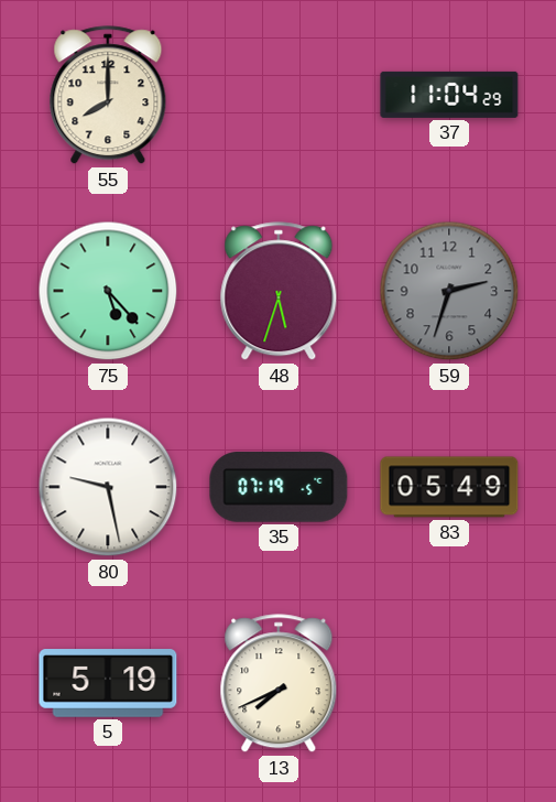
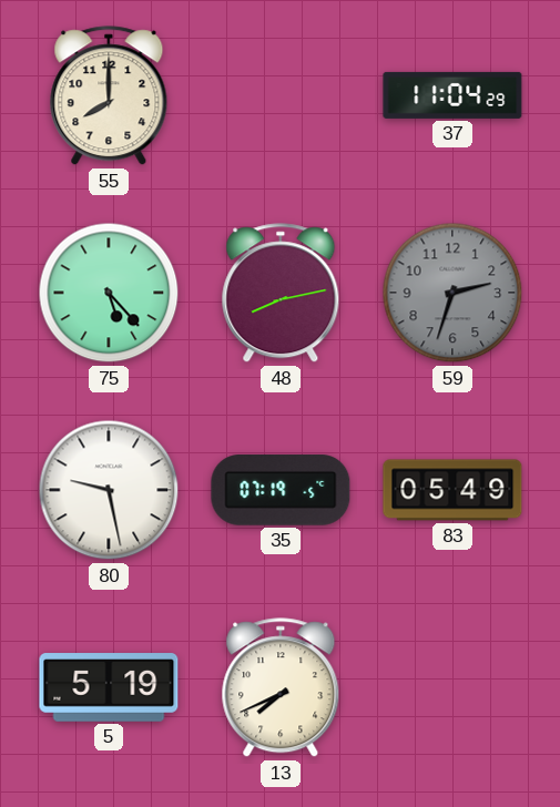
48: 5:33 -> 8:13
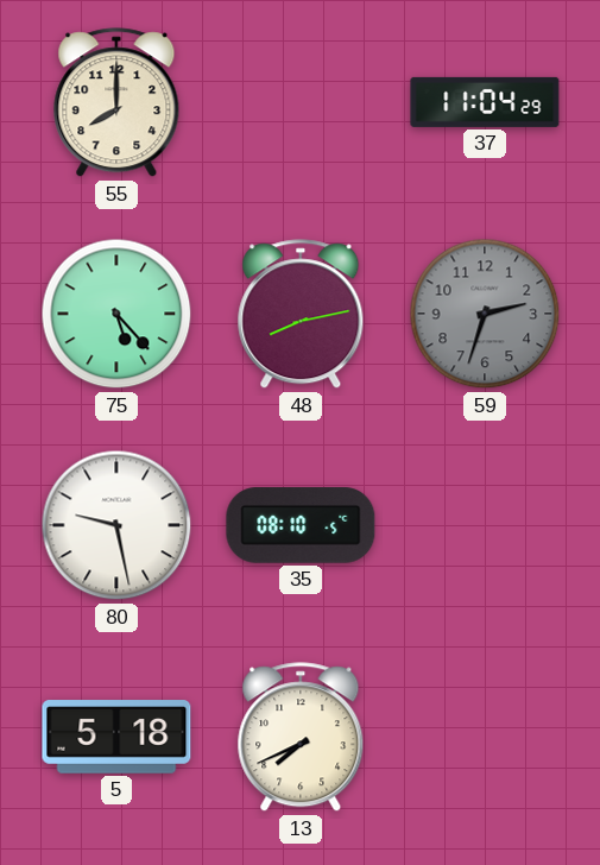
35: 07:19 -> 08:10
83: 05:49 -> none
5: 5:19 -> 5:18
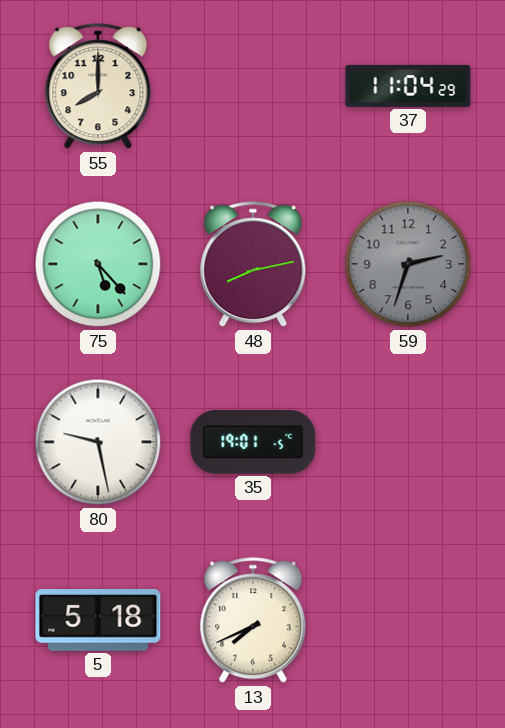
35: 08:10 -> 19:01
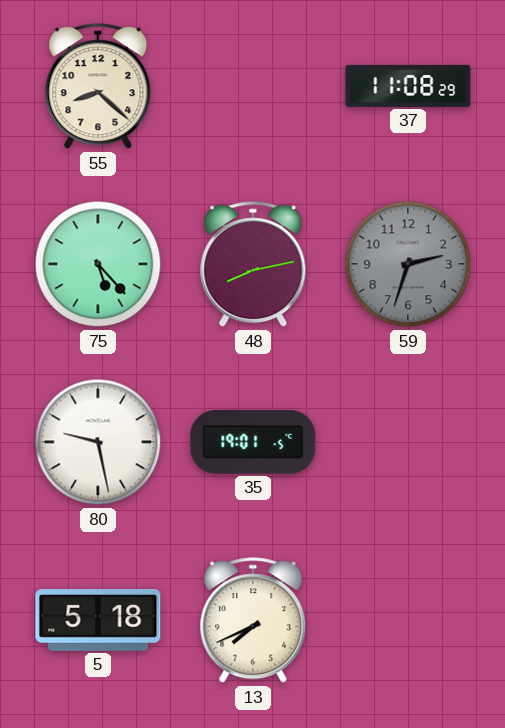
55: 8:00 -> 8:22
37: 11:04 -> 11:08
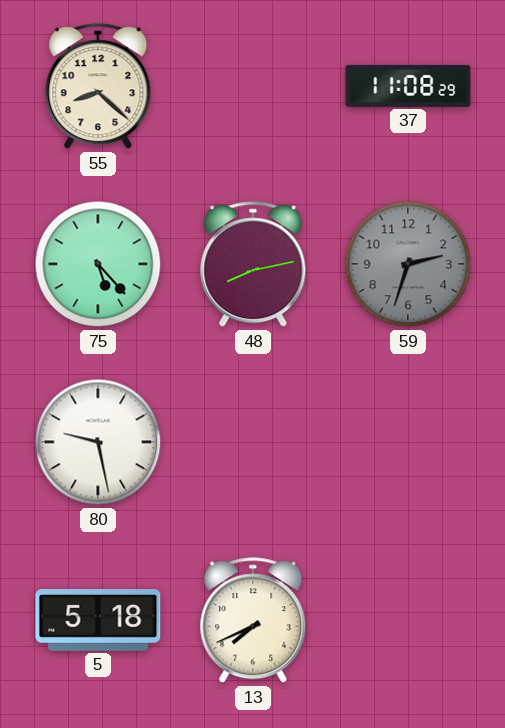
35: 19:01 -> none
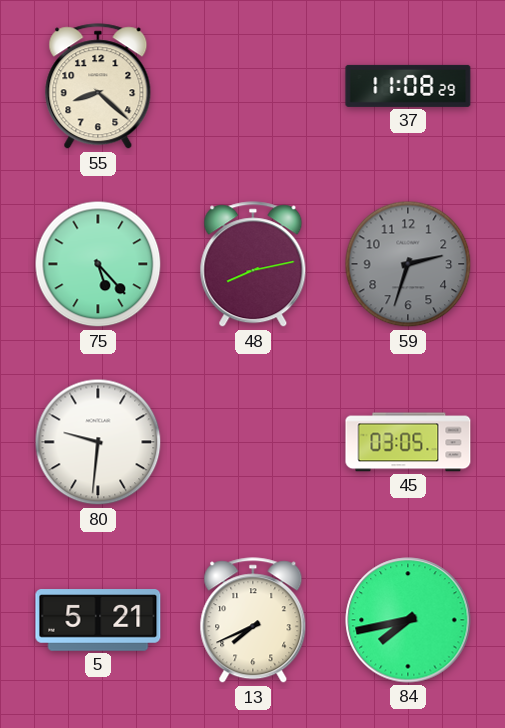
80: 9:28 -> 9:31
45: none -> 03:05
5: 5:18 -> 5:21
84: none -> 7:43
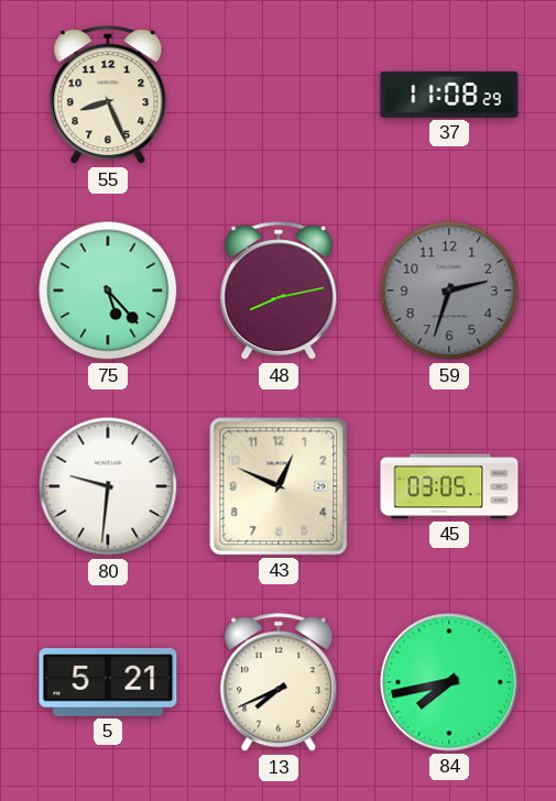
55: 8:22 -> 8:26
43: none -> 12:49
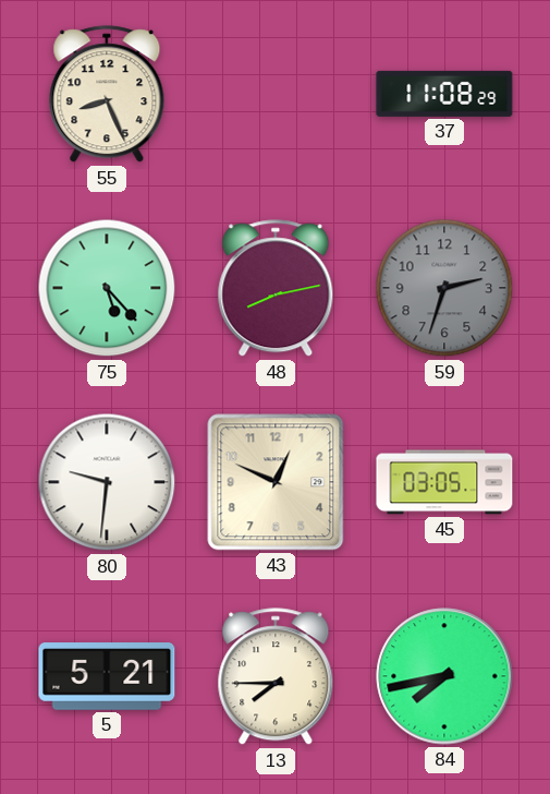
13: 7:41 -> 7:45
